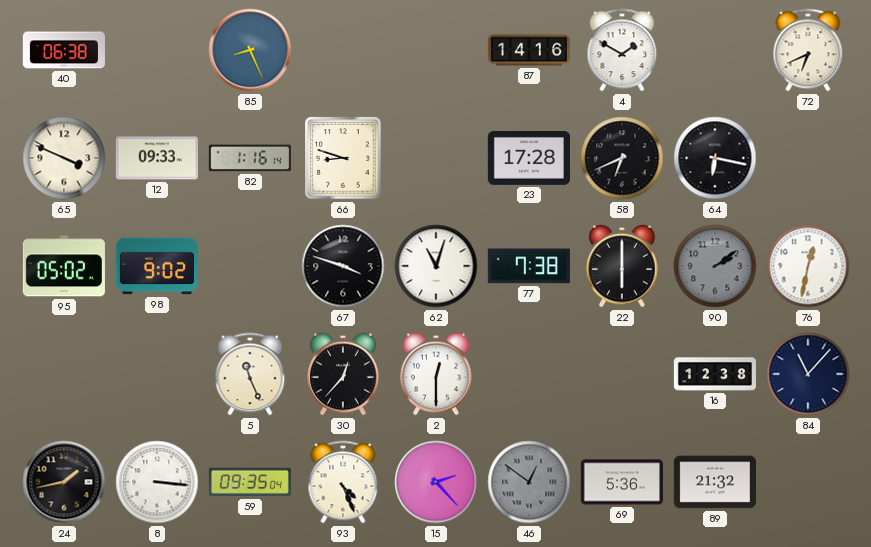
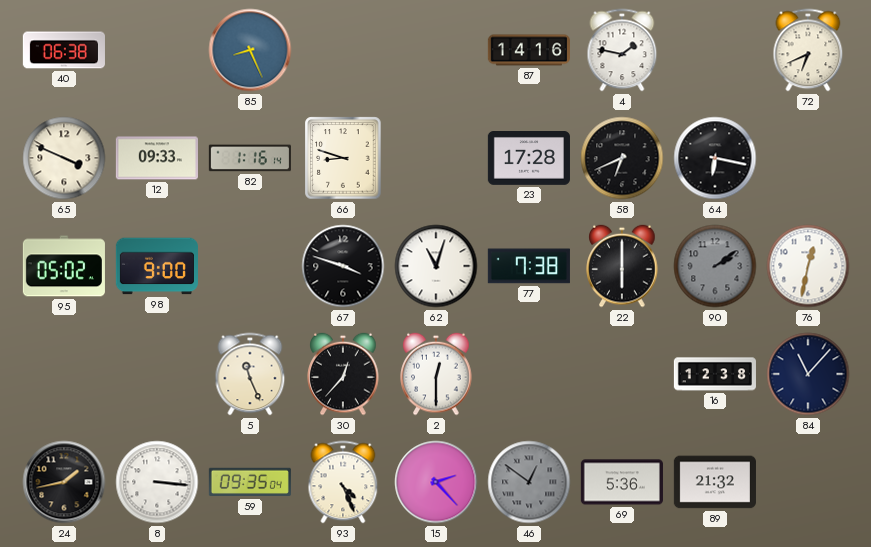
4: 1:50 -> 1:47
98: 9:02 -> 9:00
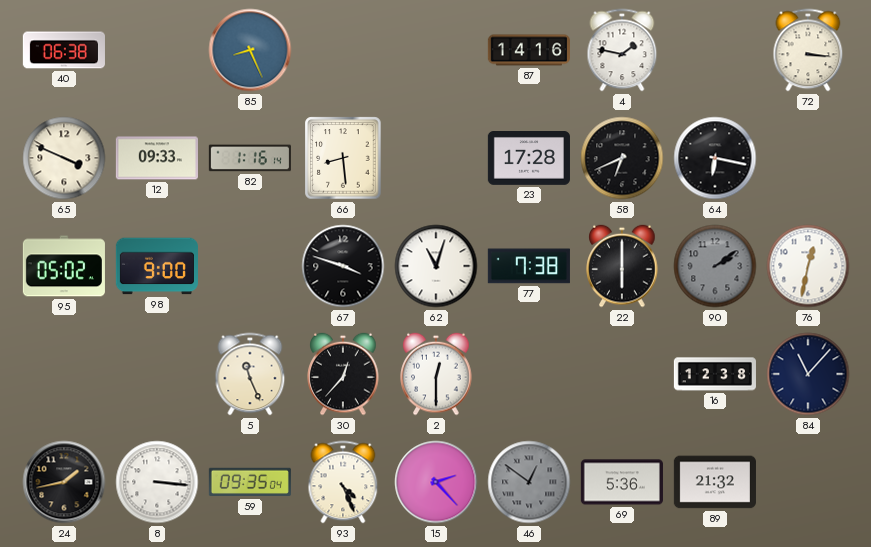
72: 6:41 -> 3:16
66: 8:48 -> 8:29
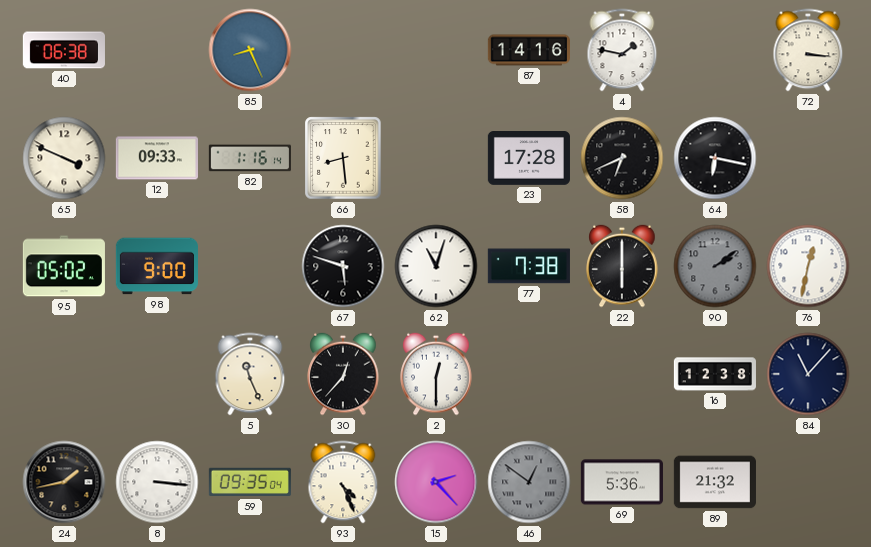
67: 3:48 -> 5:48
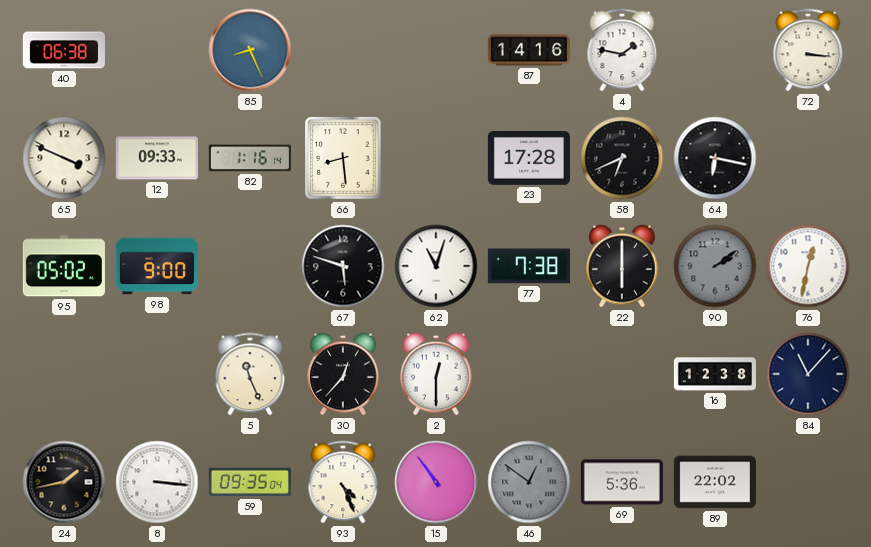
15: 2:23 -> 10:54
89: 21:32 -> 22:02
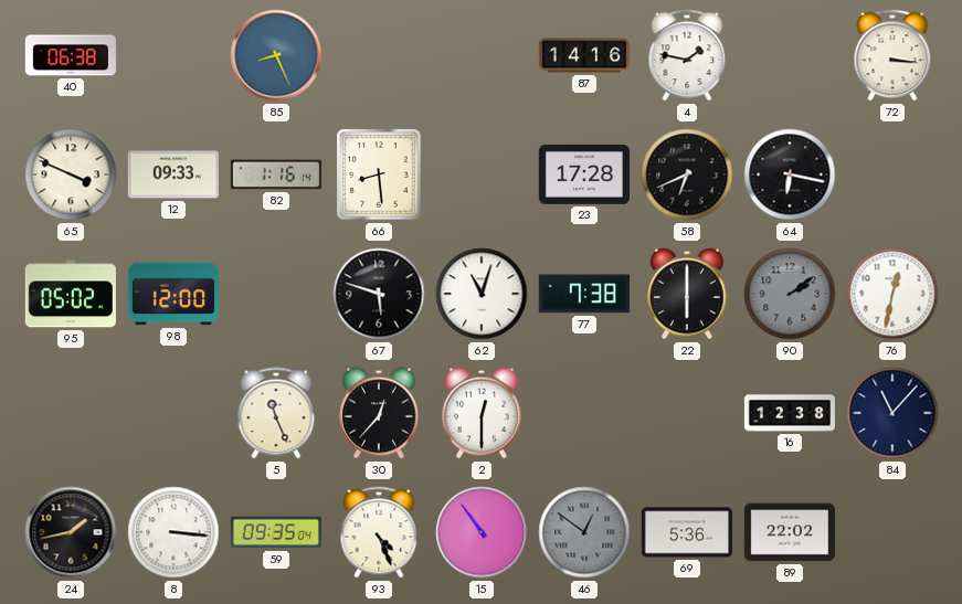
98: 9:00 -> 12:00
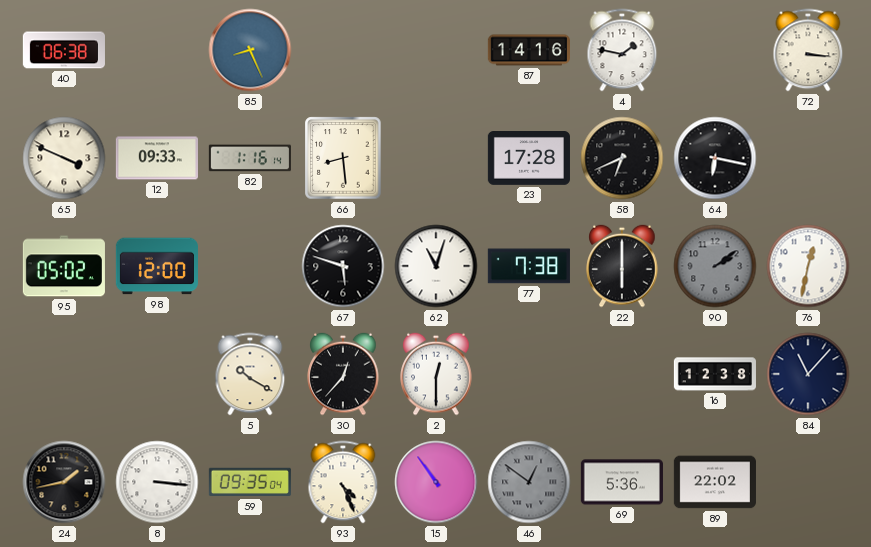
5: 11:26 -> 10:20
